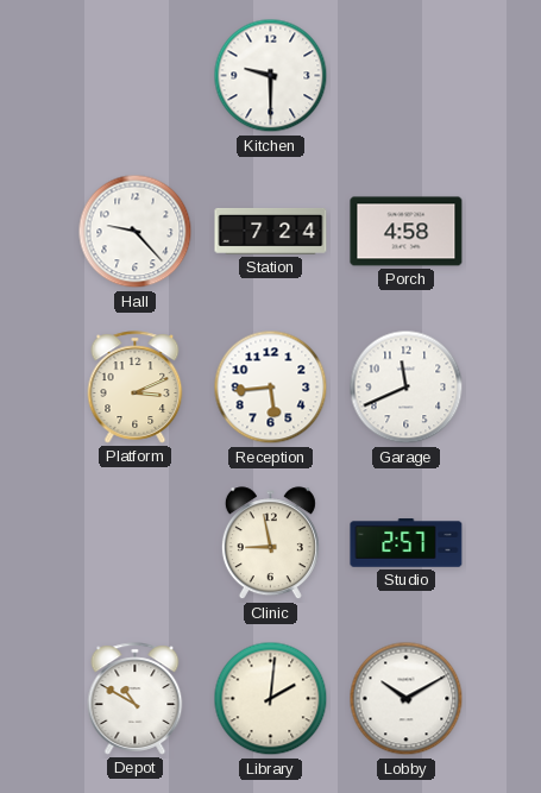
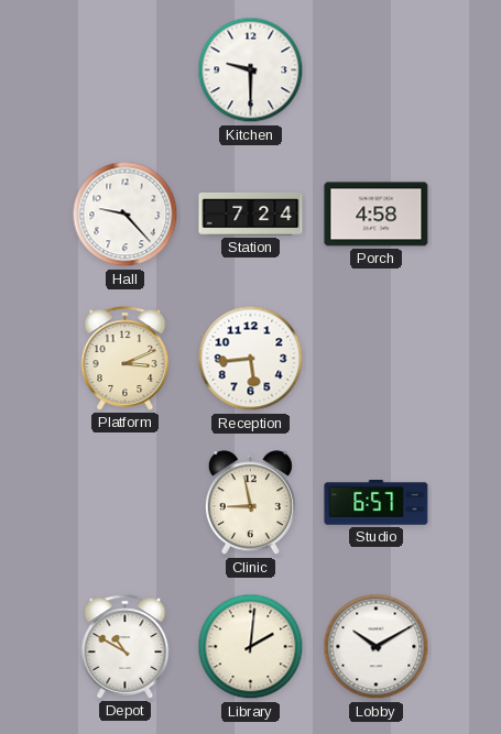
Garage: 11:41 -> none
Studio: 2:57 -> 6:57
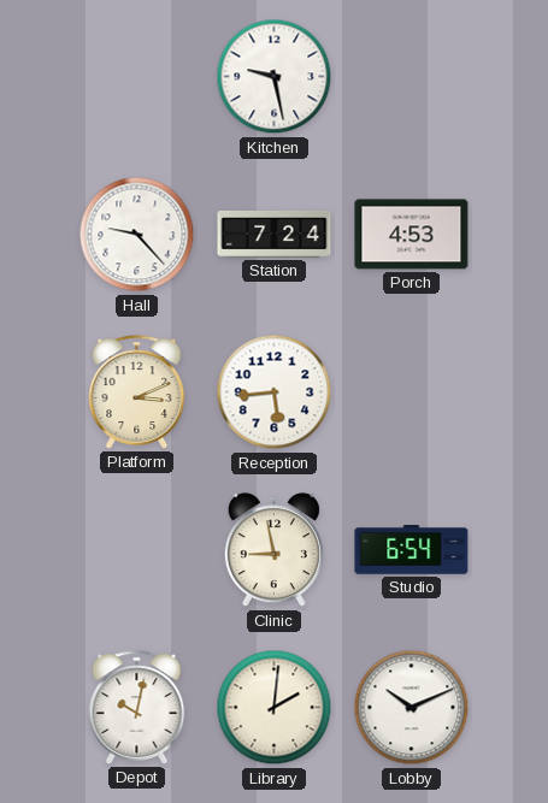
Kitchen: 9:30 -> 9:28
Porch: 4:58 -> 4:53
Studio: 6:57 -> 6:54
Depot: 10:50 -> 10:02
Lobby: 10:10 -> 10:11
